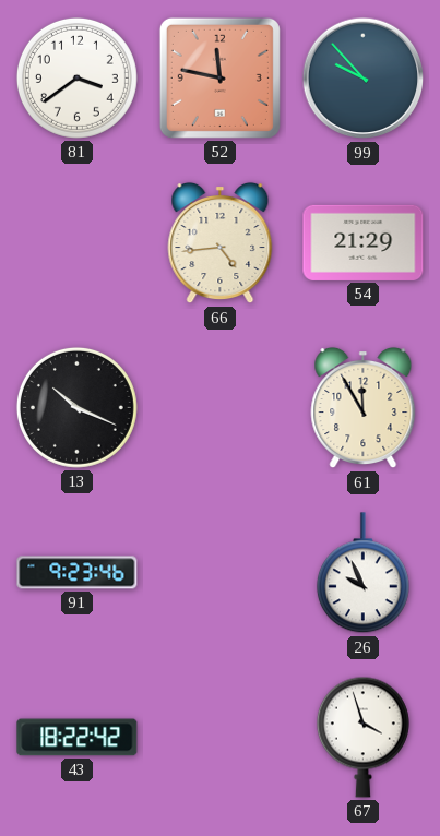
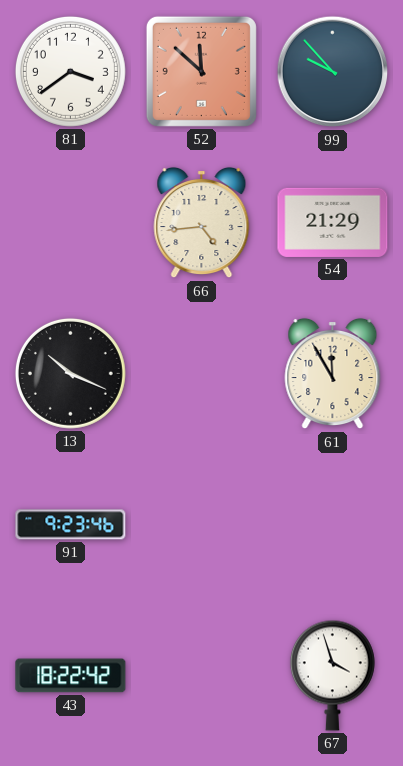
52: 11:47 -> 11:52
26: 9:56 -> none
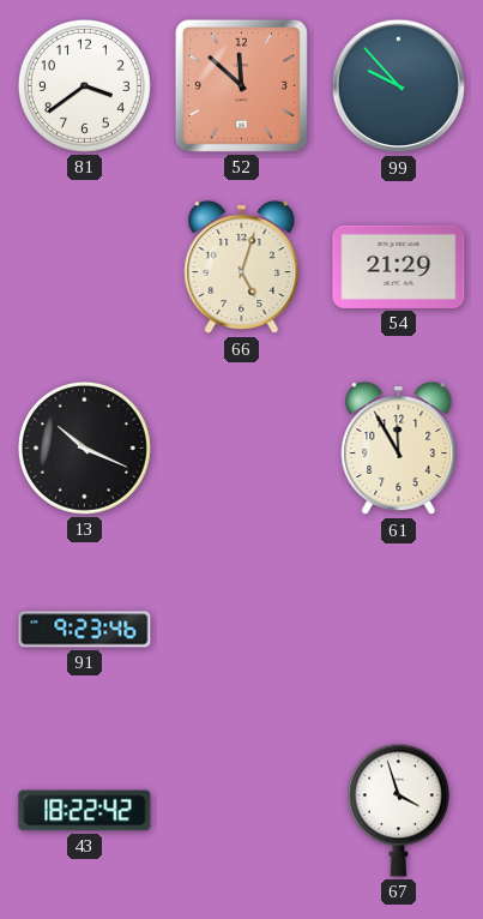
66: 4:44 -> 5:03
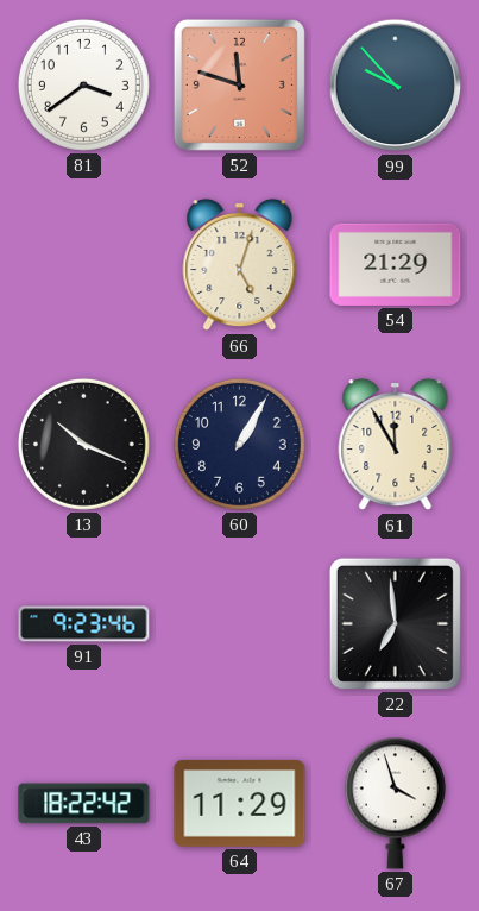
52: 11:52 -> 11:48
60: none -> 1:05
22: none -> 6:59
64: none -> 11:29
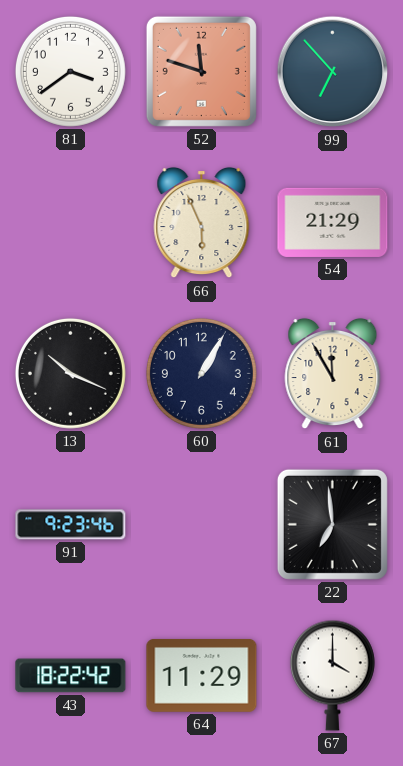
99: 9:53 -> 6:53
66: 5:03 -> 5:56
67: 3:57 -> 4:00
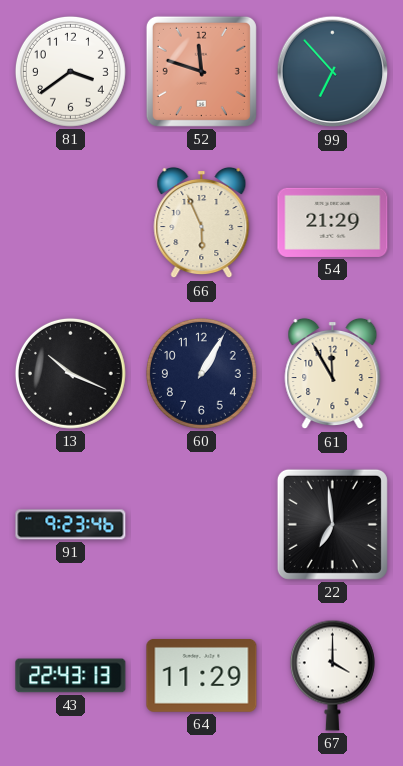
43: 18:22 -> 22:43
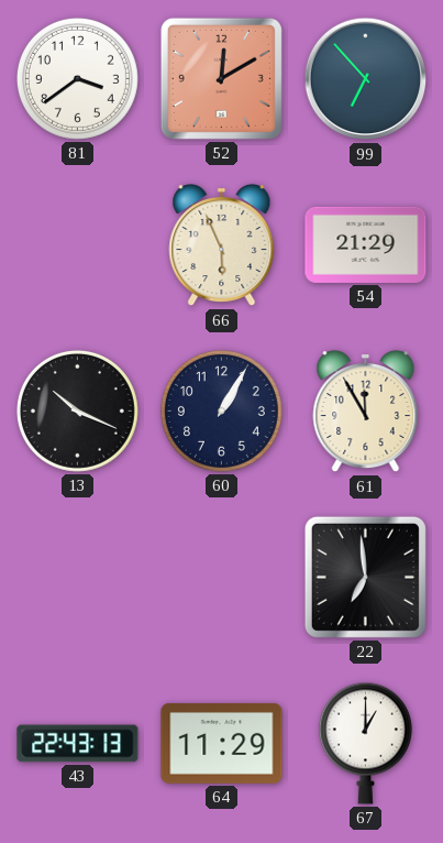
52: 11:48 -> 12:10
91: 9:23 -> none
67: 4:00 -> 1:00
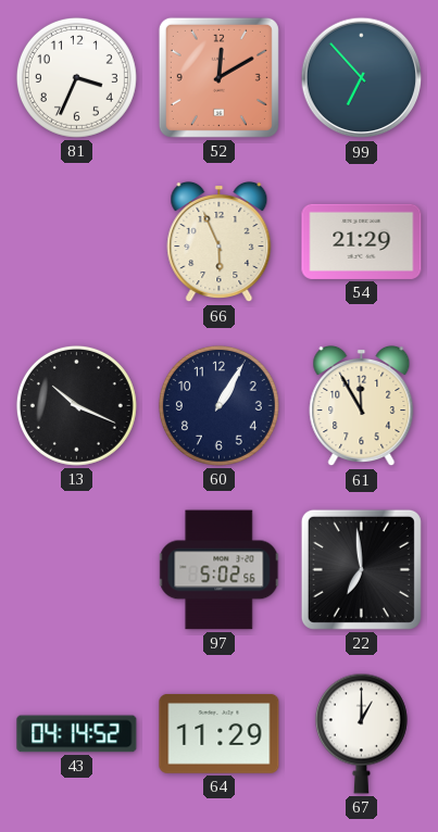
81: 3:39 -> 3:34
97: none -> 5:02
43: 22:43 -> 04:14
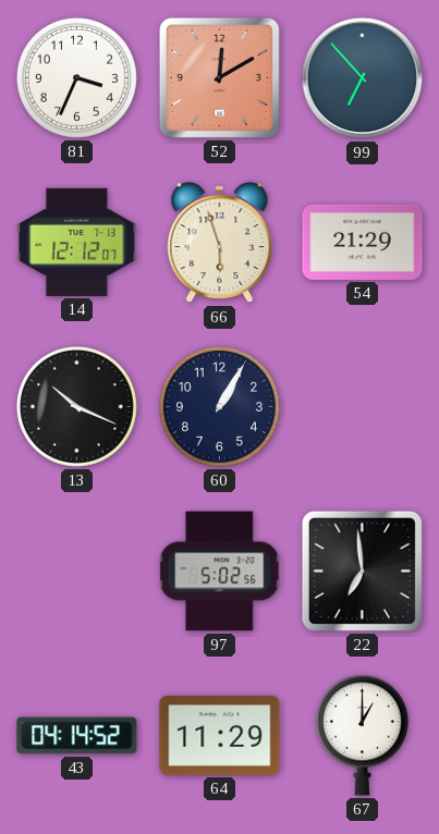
14: none -> 12:12
66: 5:56 -> 5:57
61: 11:55 -> none
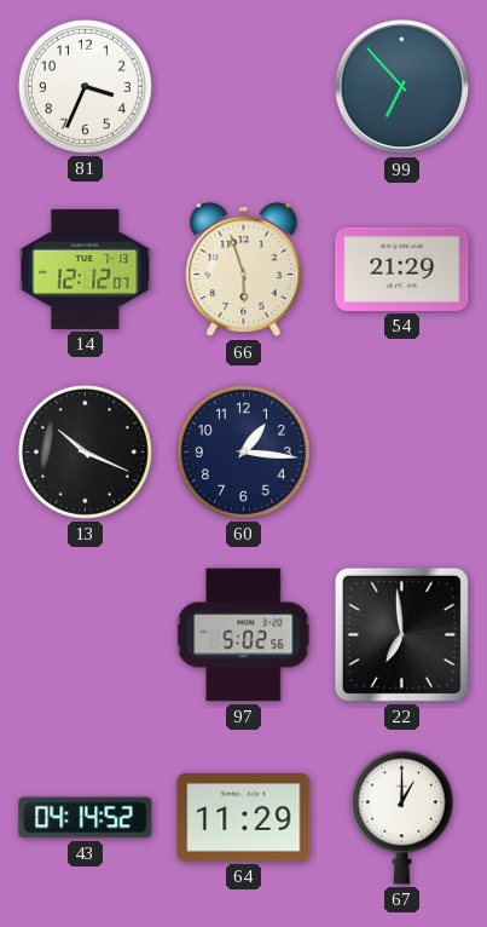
52: 12:10 -> none
60: 1:05 -> 1:16
